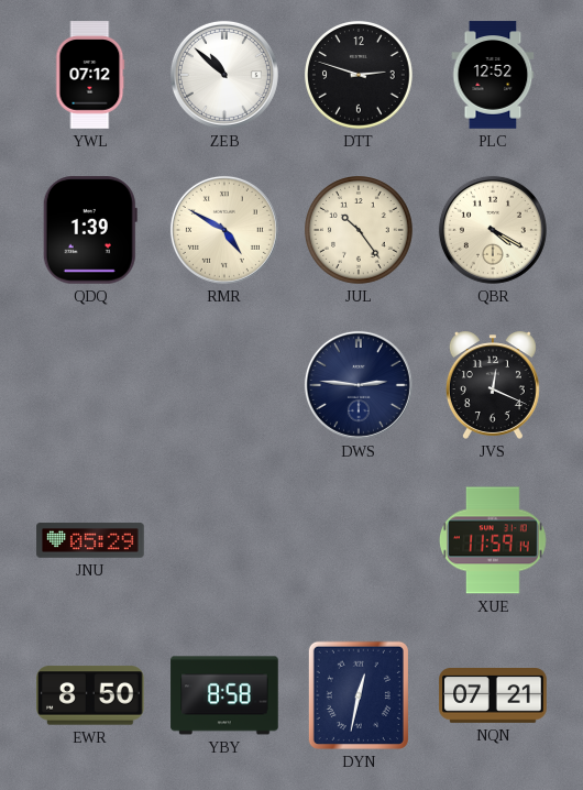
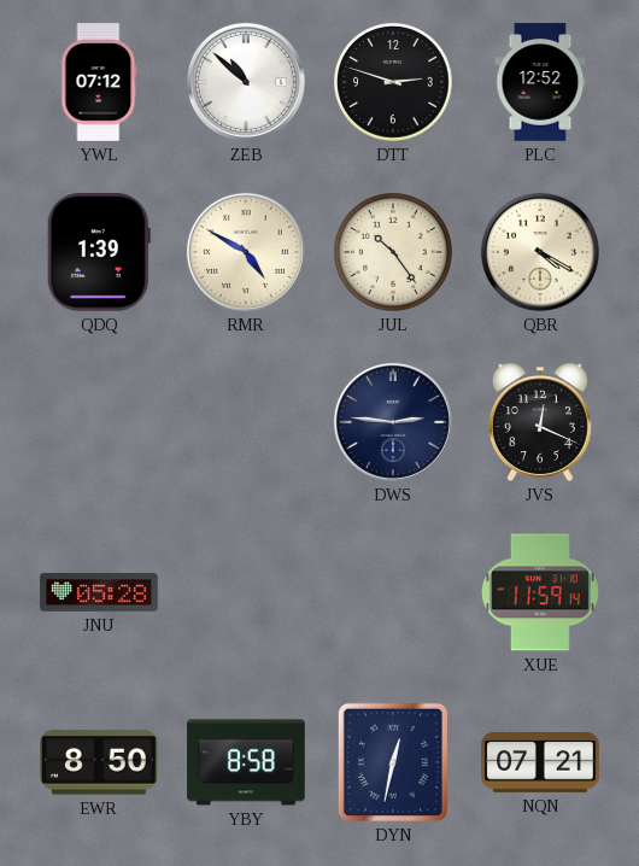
JNU: 05:29 -> 05:28
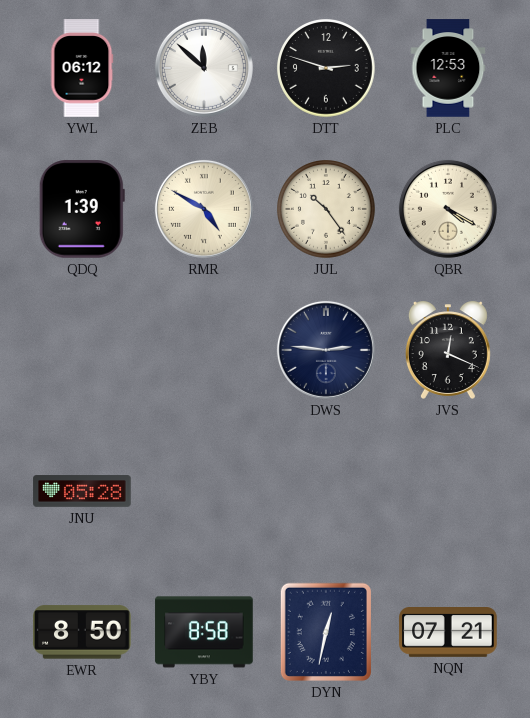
YWL: 07:12 -> 06:12
ZEB: 10:52 -> 11:52
PLC: 12:52 -> 12:53
XUE: 11:59 -> none
